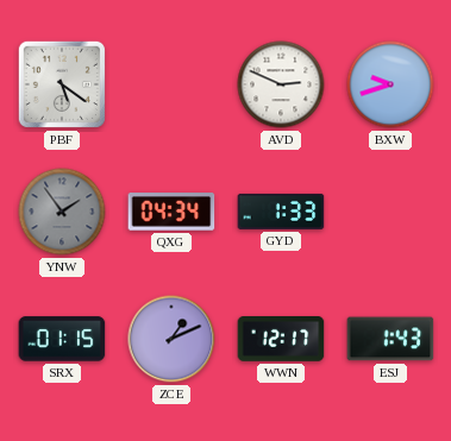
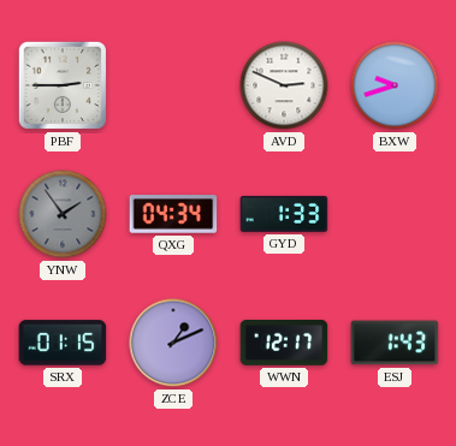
PBF: 5:21 -> 2:45
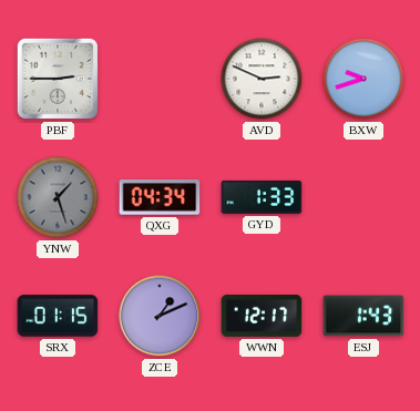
YNW: 1:54 -> 1:27
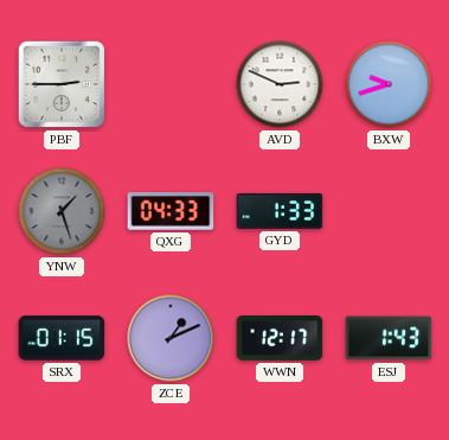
QXG: 04:34 -> 04:33
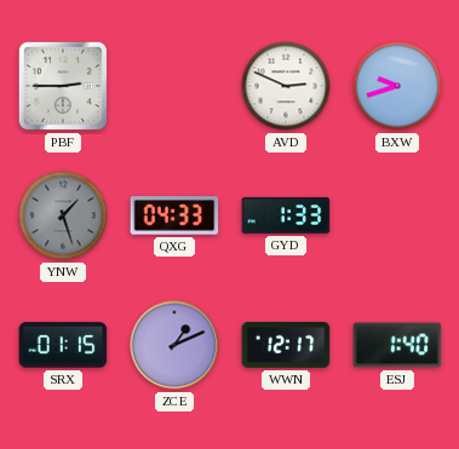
ESJ: 1:43 -> 1:40
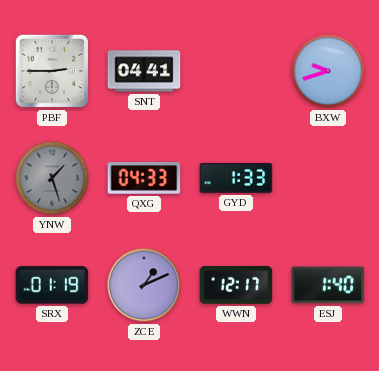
SNT: none -> 04:41
AVD: 2:49 -> none
SRX: 01:15 -> 01:19
